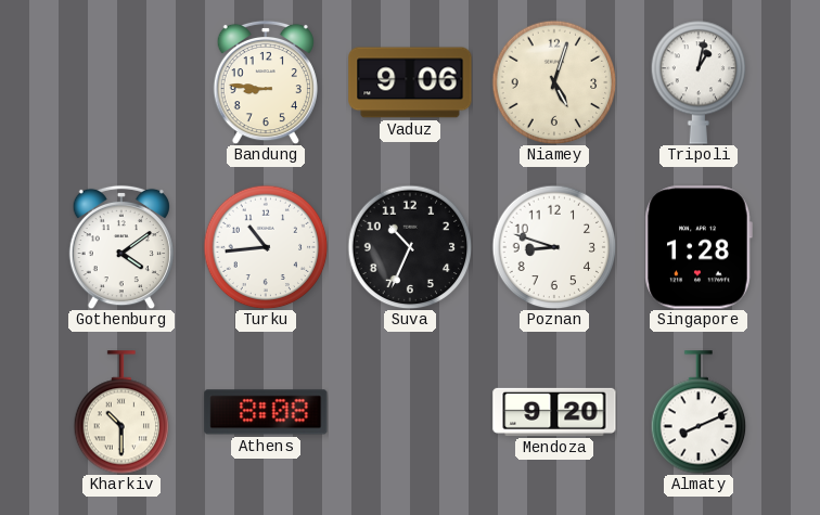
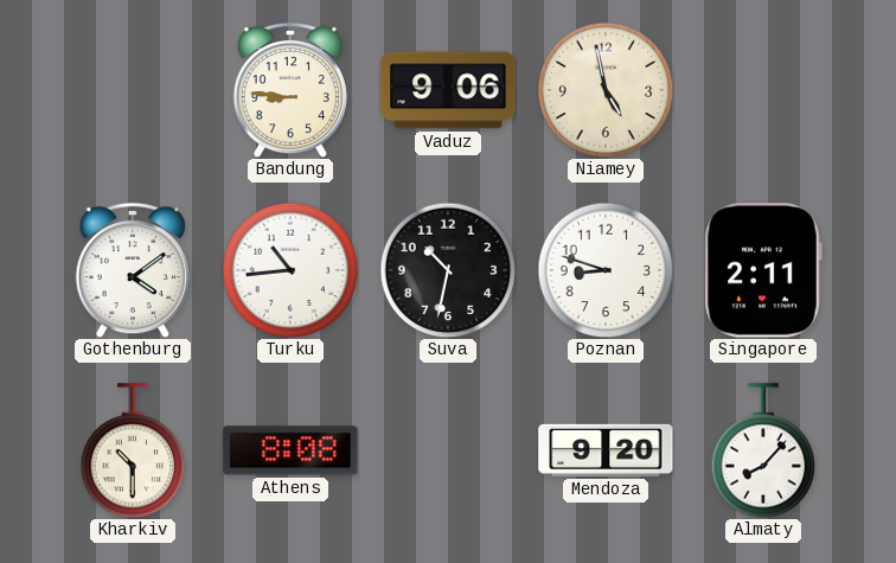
Niamey: 5:03 -> 4:58
Tripoli: 1:02 -> none
Suva: 10:34 -> 10:32
Singapore: 1:28 -> 2:11
Almaty: 8:11 -> 8:07
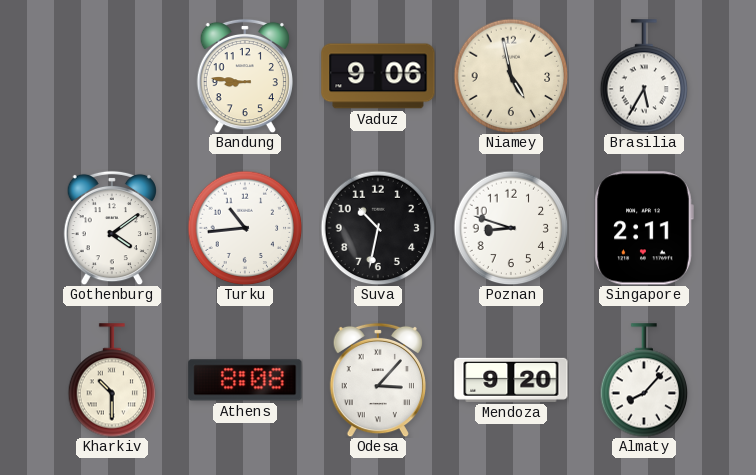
Brasilia: none -> 5:35
Odesa: none -> 3:07
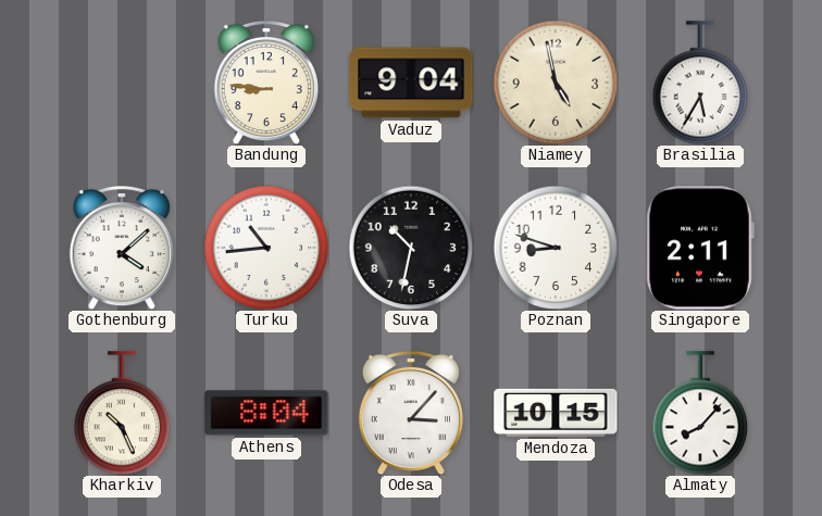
Vaduz: 9:06 -> 9:04
Gothenburg: 4:09 -> 4:08
Kharkiv: 10:30 -> 10:26
Athens: 8:08 -> 8:04
Mendoza: 9:20 -> 10:15
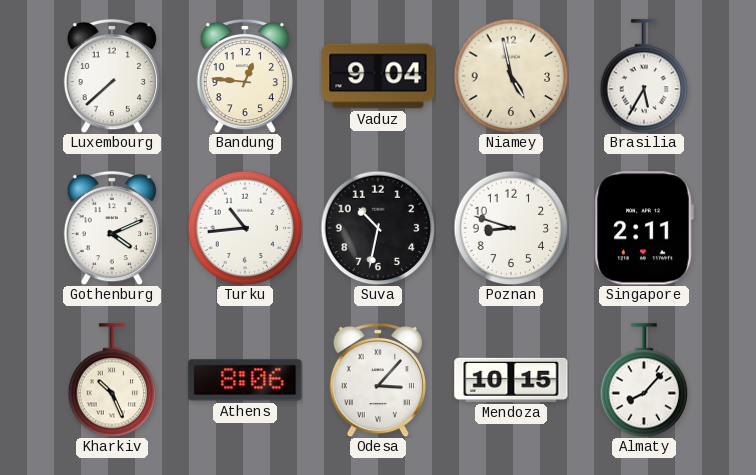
Luxembourg: none -> 7:38
Bandung: 8:46 -> 12:46
Gothenburg: 4:08 -> 4:11
Athens: 8:04 -> 8:06
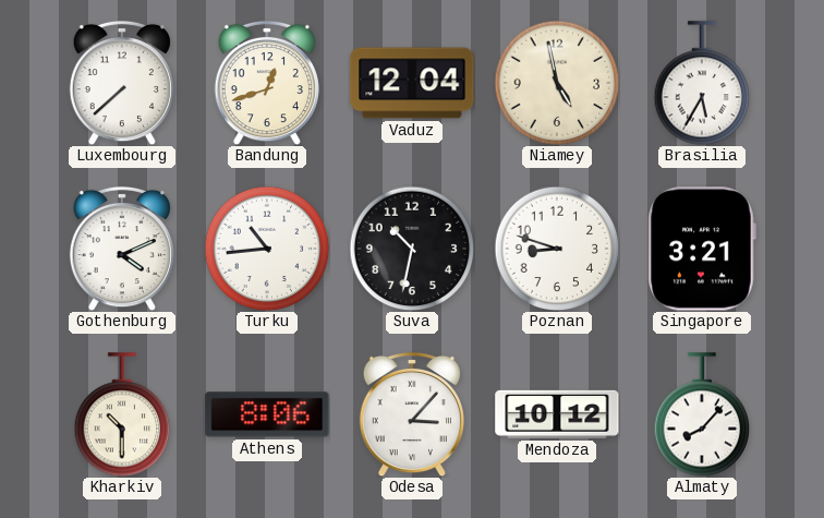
Bandung: 12:46 -> 12:42
Vaduz: 9:04 -> 12:04
Singapore: 2:11 -> 3:21
Kharkiv: 10:26 -> 10:30
Mendoza: 10:15 -> 10:12
